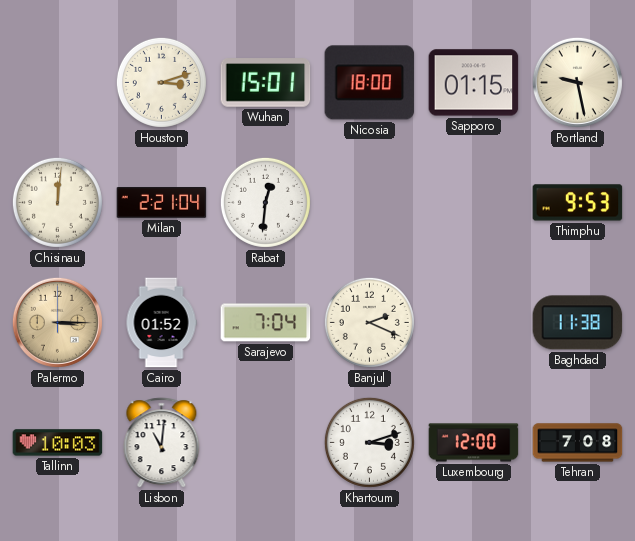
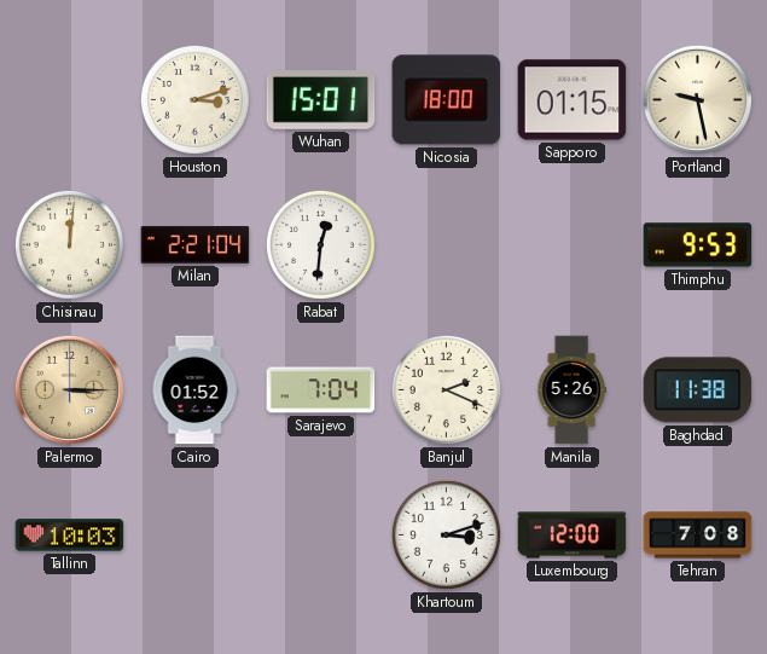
Manila: none -> 5:26
Lisbon: 11:01 -> none
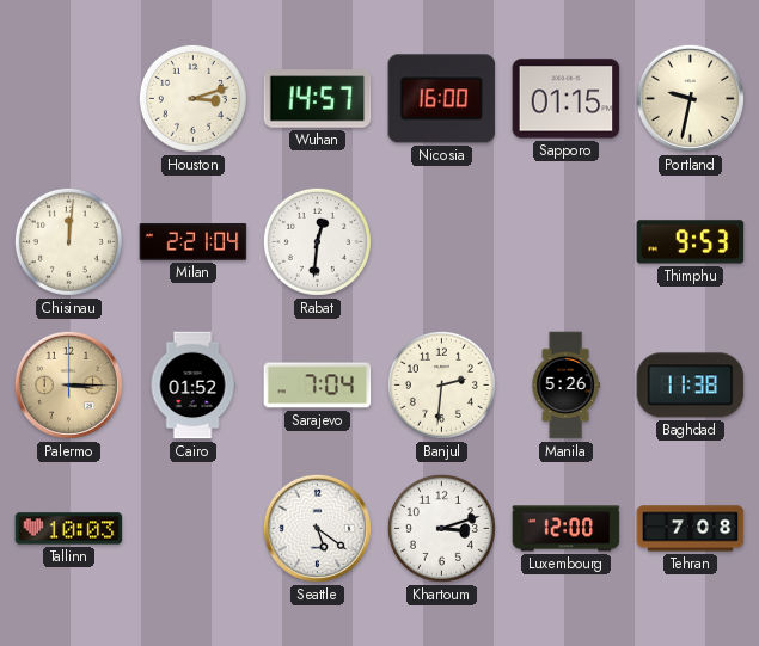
Wuhan: 15:01 -> 14:57
Nicosia: 18:00 -> 16:00
Portland: 9:28 -> 9:32
Banjul: 2:19 -> 2:31
Seattle: none -> 5:21
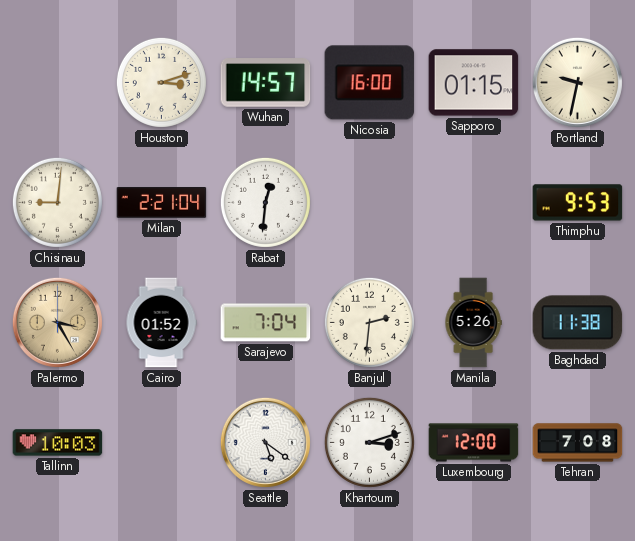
Chisinau: 12:01 -> 9:01
Palermo: 3:15 -> 3:25
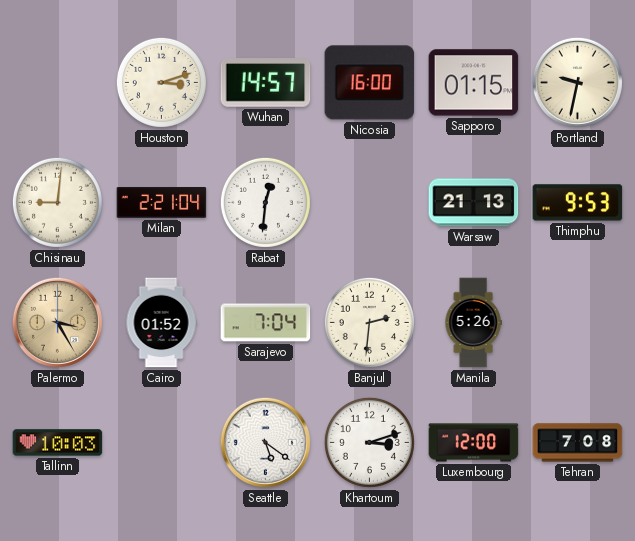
Warsaw: none -> 21:13
Baghdad: 11:38 -> none
